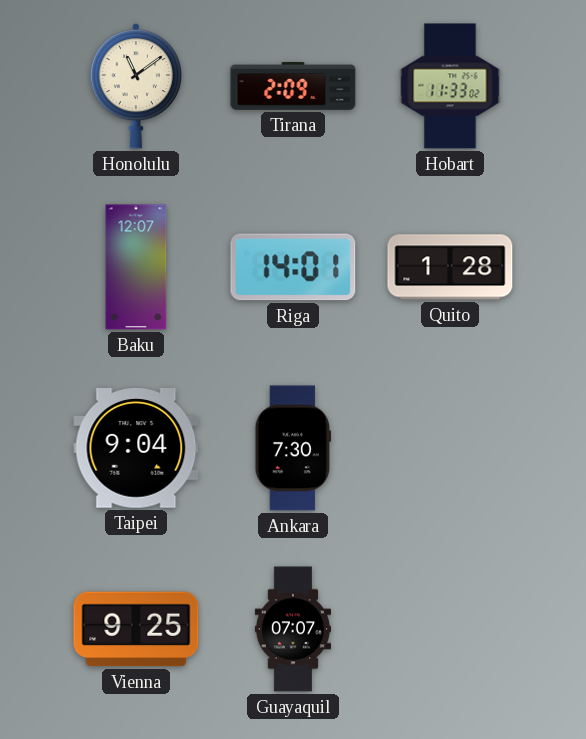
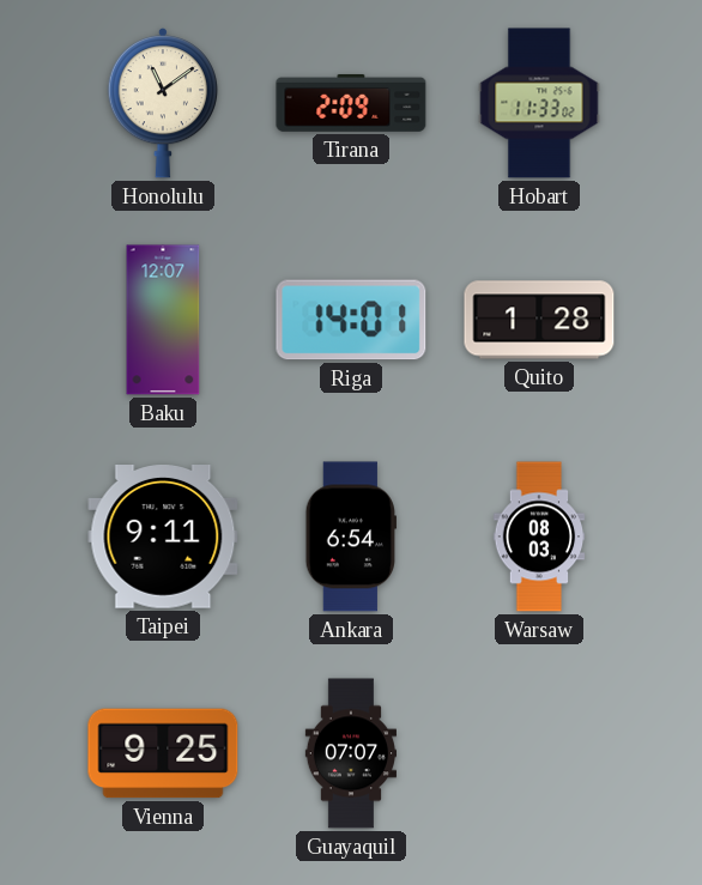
Taipei: 9:04 -> 9:11
Ankara: 7:30 -> 6:54
Warsaw: none -> 08:03
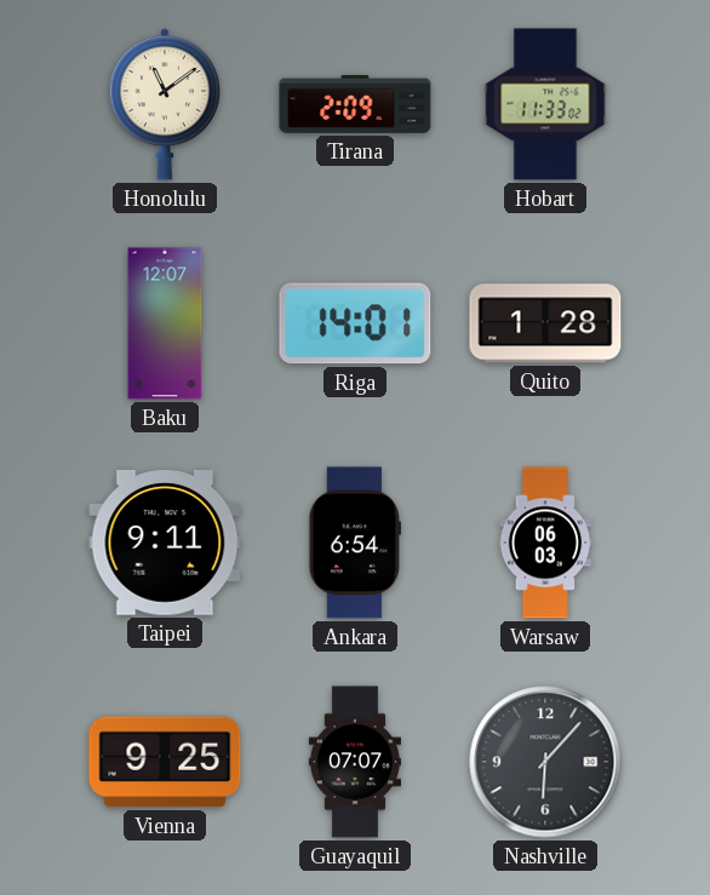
Warsaw: 08:03 -> 06:03
Nashville: none -> 6:07
